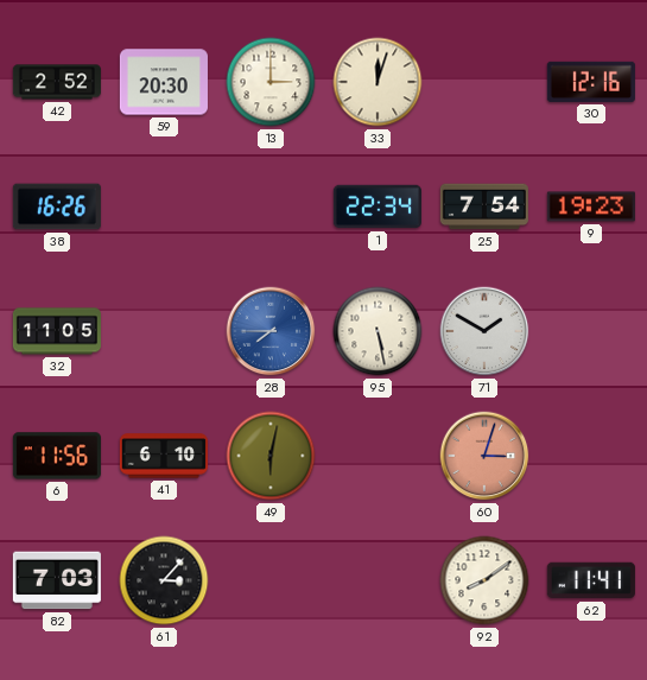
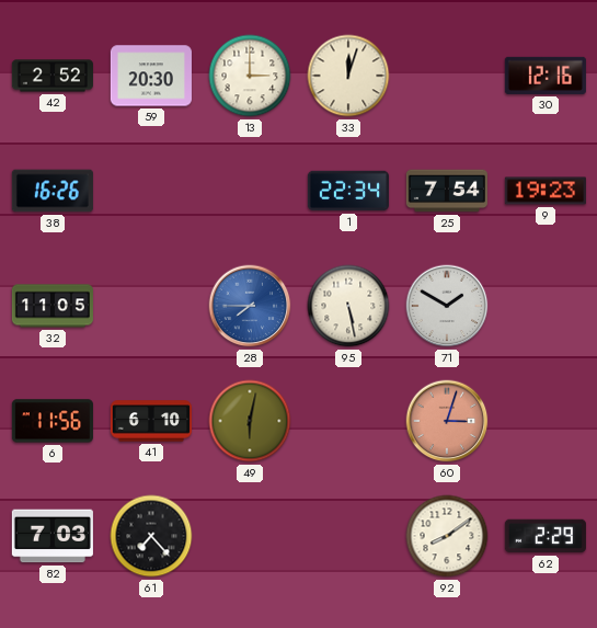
61: 3:07 -> 7:23
62: 11:41 -> 2:29
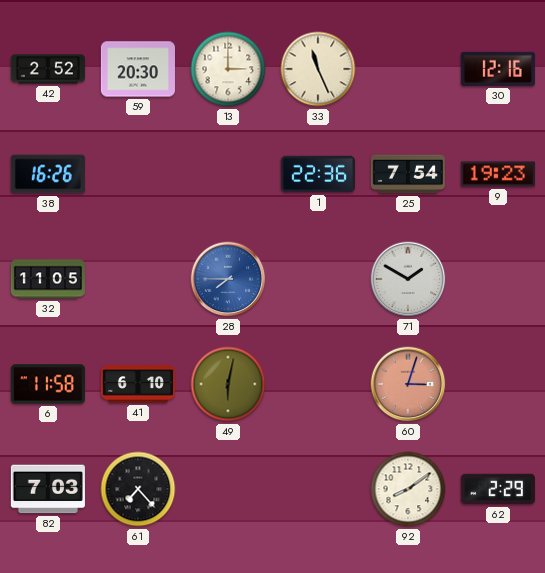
33: 12:03 -> 11:26
1: 22:34 -> 22:36
95: 5:28 -> none
6: 11:56 -> 11:58
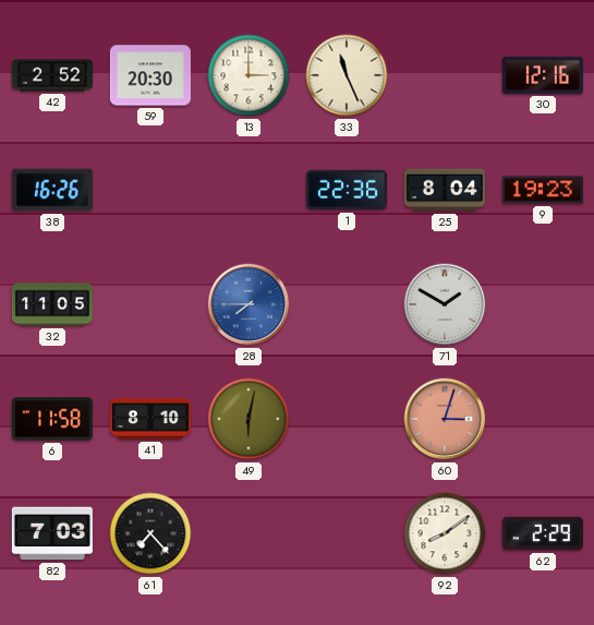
25: 7:54 -> 8:04
41: 6:10 -> 8:10
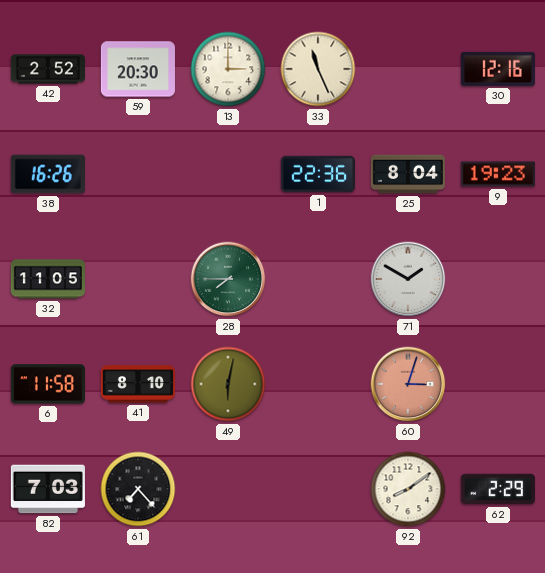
28 dial: blue -> green
